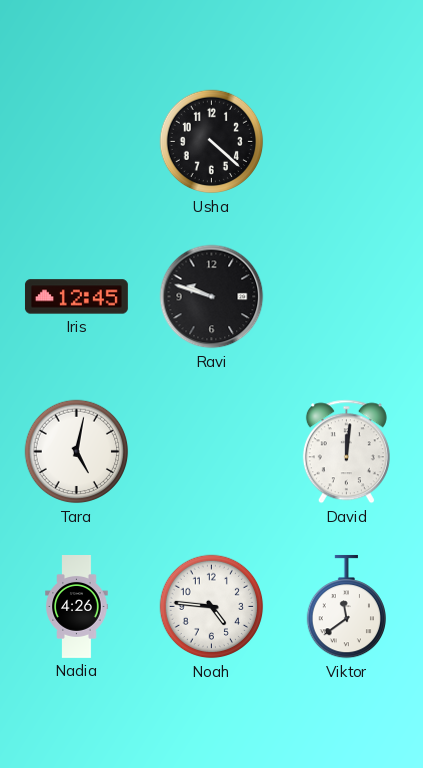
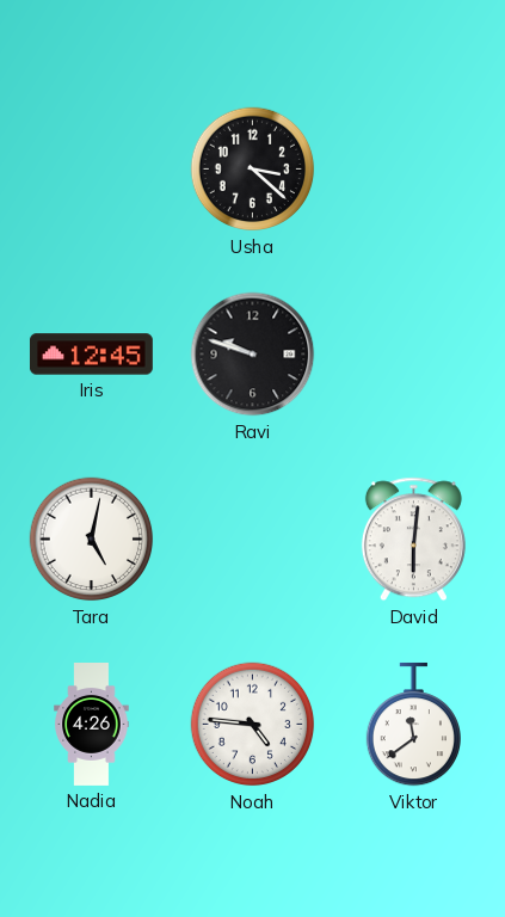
Usha: 4:22 -> 3:22
David: 12:01 -> 6:01
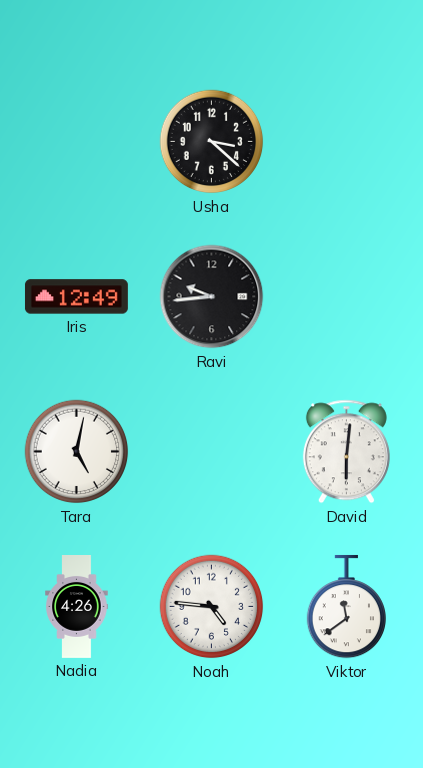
Iris: 12:45 -> 12:49
Ravi: 9:48 -> 9:44
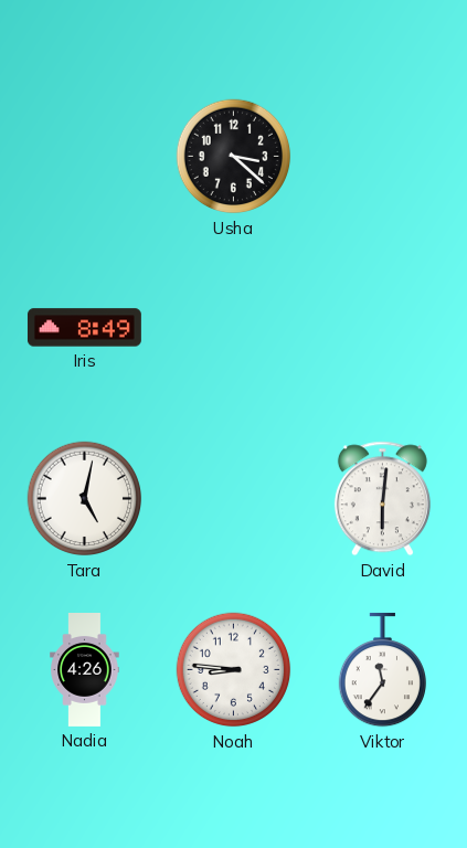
Iris: 12:49 -> 8:49
Ravi: 9:44 -> none
Noah: 4:46 -> 8:46
Viktor: 11:39 -> 11:36
